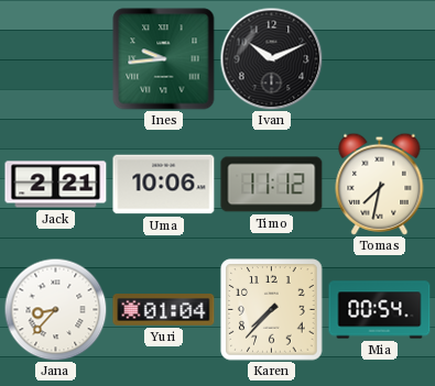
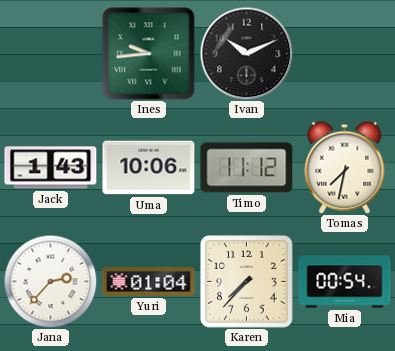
Jack: 2:21 -> 1:43
Jana: 8:37 -> 2:37
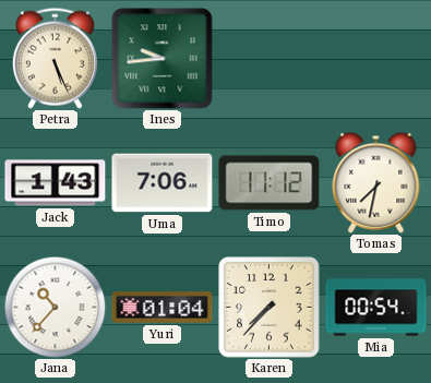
Petra: none -> 5:26
Ivan: 10:11 -> none
Uma: 10:06 -> 7:06
Jana: 2:37 -> 10:37
